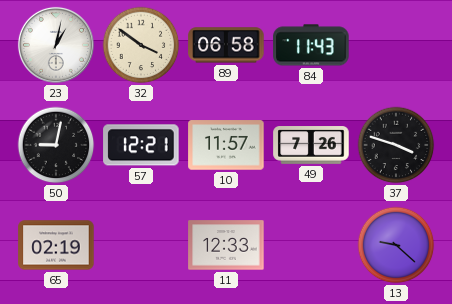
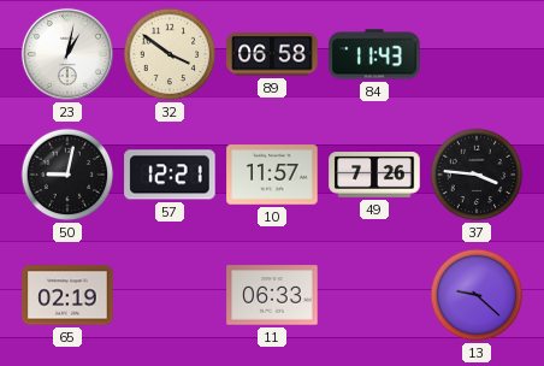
37: 3:48 -> 3:46
11: 12:33 -> 06:33
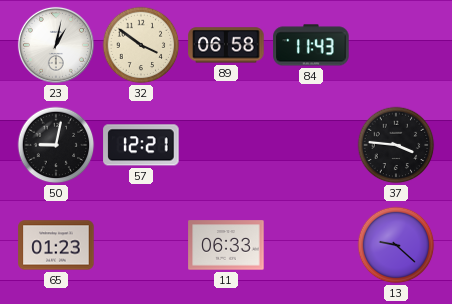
10: 11:57 -> none
49: 7:26 -> none
65: 02:19 -> 01:23
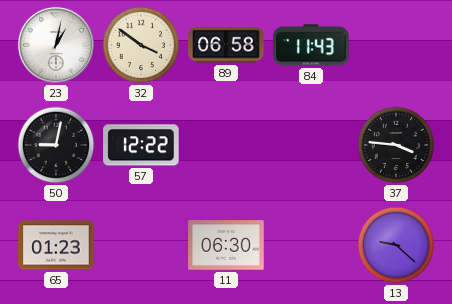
57: 12:21 -> 12:22
11: 06:33 -> 06:30
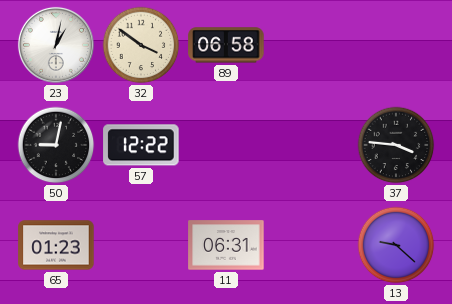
84: 11:43 -> none
11: 06:30 -> 06:31
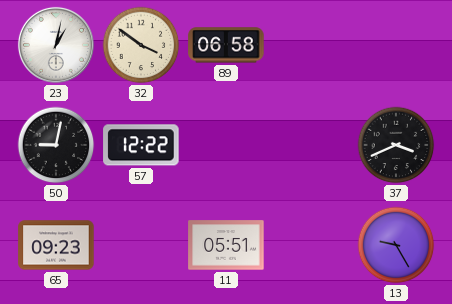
37: 3:46 -> 3:41
65: 01:23 -> 09:23
11: 06:31 -> 05:51
13: 9:22 -> 9:25
